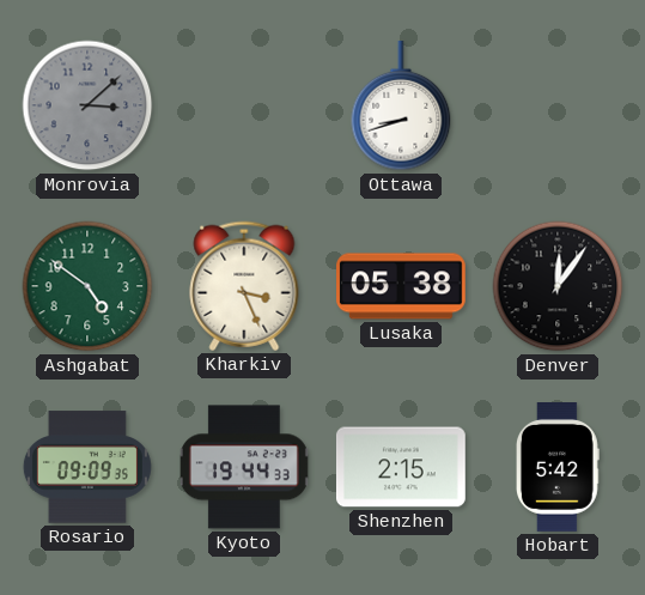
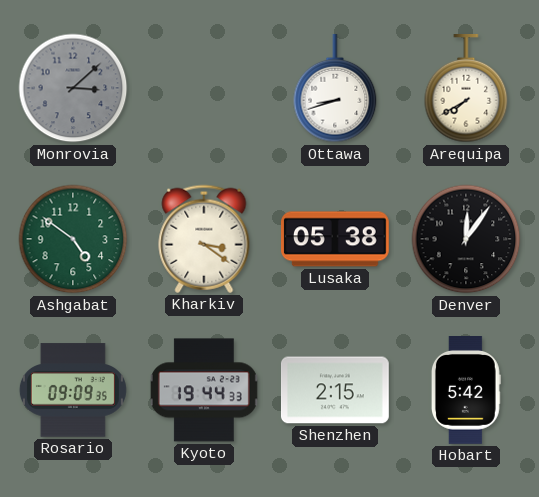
Arequipa: none -> 7:40
Kharkiv: 3:26 -> 3:21
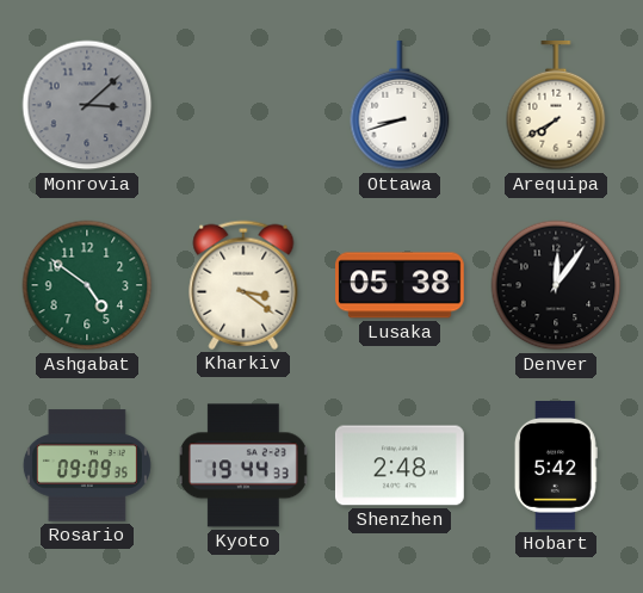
Shenzhen: 2:15 -> 2:48
